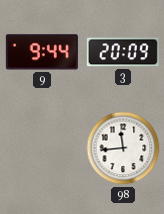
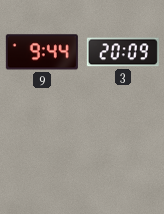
98: 11:44 -> none
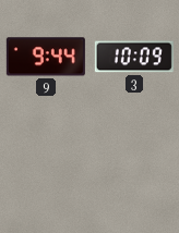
3: 20:09 -> 10:09
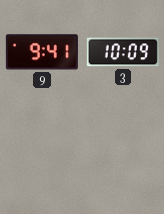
9: 9:44 -> 9:41
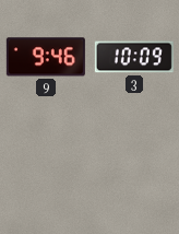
9: 9:41 -> 9:46
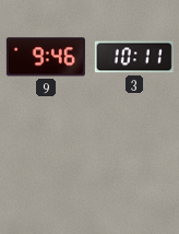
3: 10:09 -> 10:11
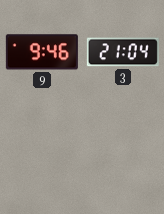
3: 10:11 -> 21:04
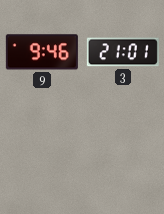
3: 21:04 -> 21:01
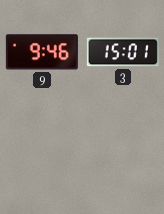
3: 21:01 -> 15:01
